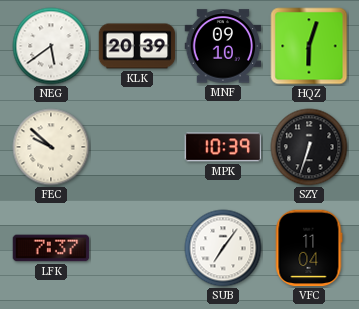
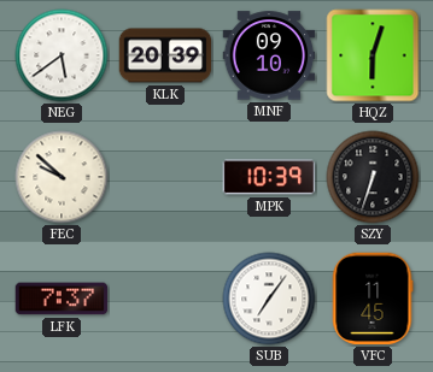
VFC: 11:04 -> 11:45
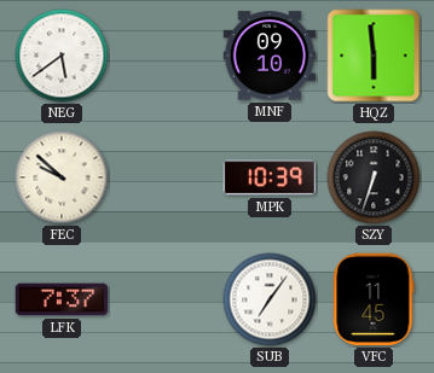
KLK: 20:39 -> none
HQZ: 6:03 -> 5:59
